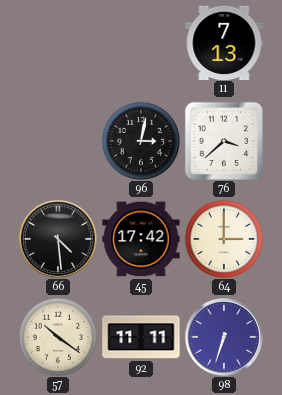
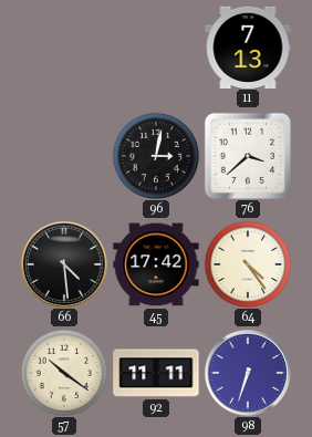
64: 3:00 -> 4:24
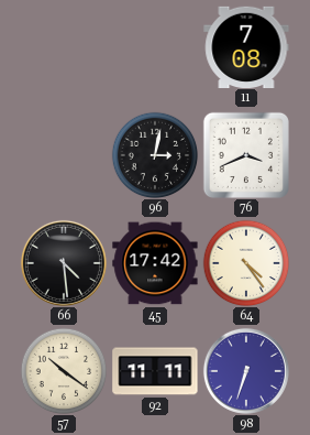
11: 7:13 -> 7:08
76: 3:38 -> 3:41
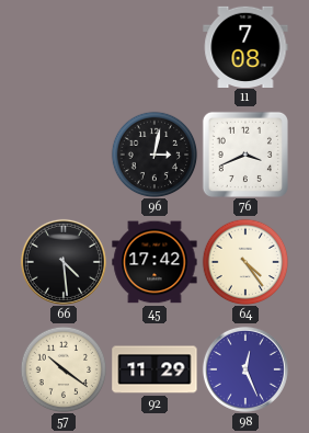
92: 11:11 -> 11:29
98: 6:33 -> 12:26
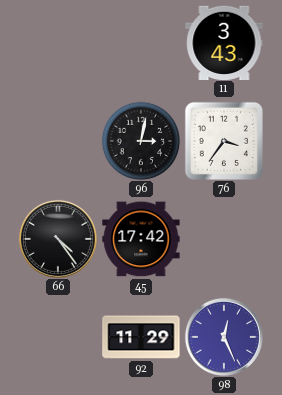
11: 7:08 -> 3:43
76: 3:41 -> 3:36
66: 4:29 -> 4:24
64: 4:24 -> none
57: 10:21 -> none
